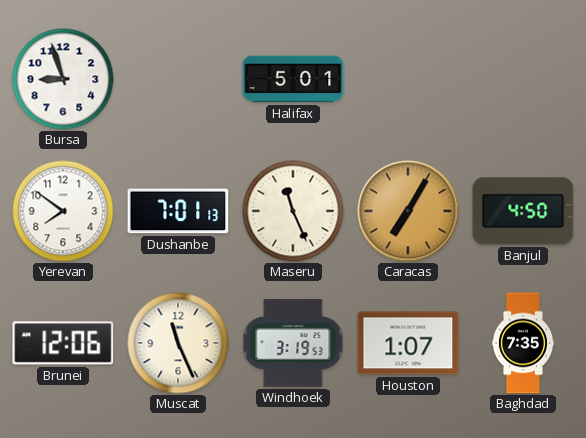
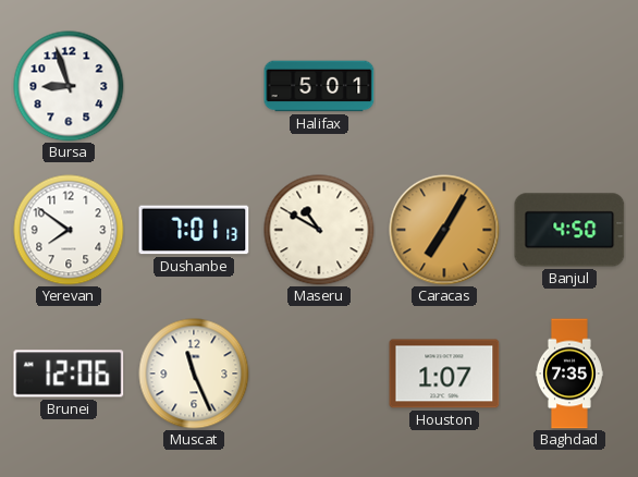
Maseru: 11:26 -> 10:50
Windhoek: 3:19 -> none
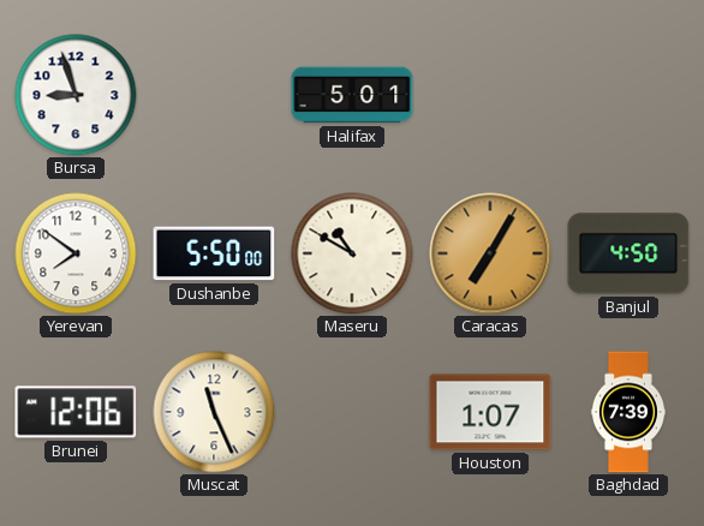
Dushanbe: 7:01 -> 5:50
Baghdad: 7:35 -> 7:39
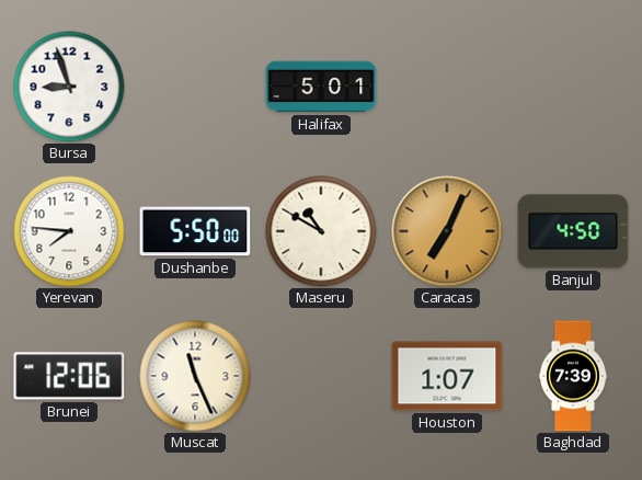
Yerevan: 7:51 -> 7:46
Caracas: 7:05 -> 7:04
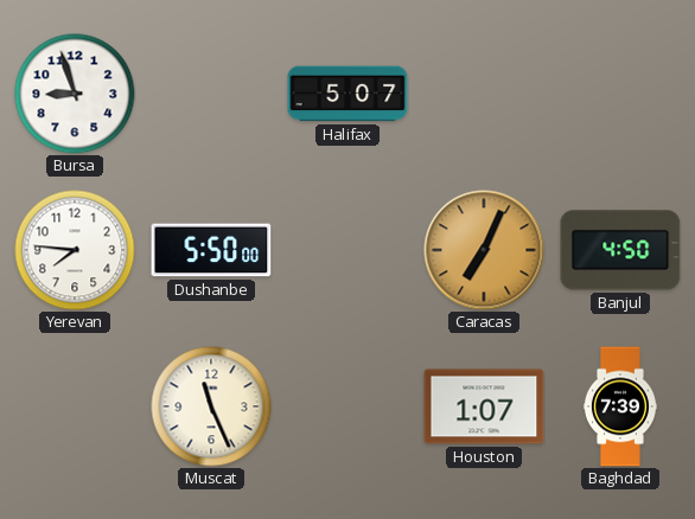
Halifax: 5:01 -> 5:07
Maseru: 10:50 -> none
Brunei: 12:06 -> none
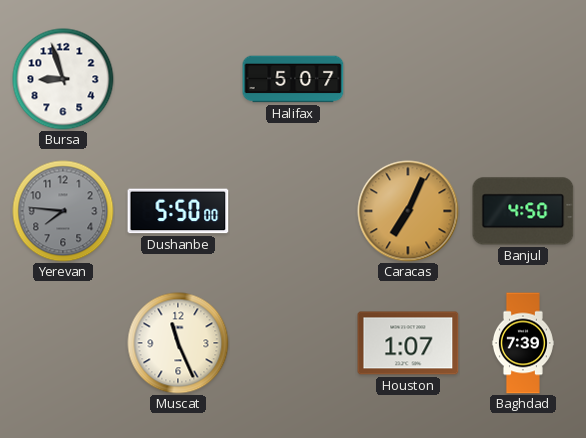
Yerevan dial: white -> grey
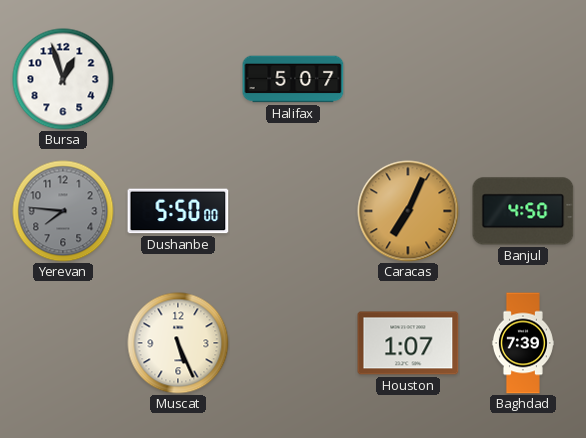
Bursa: 8:57 -> 12:57
Muscat: 11:26 -> 5:26
